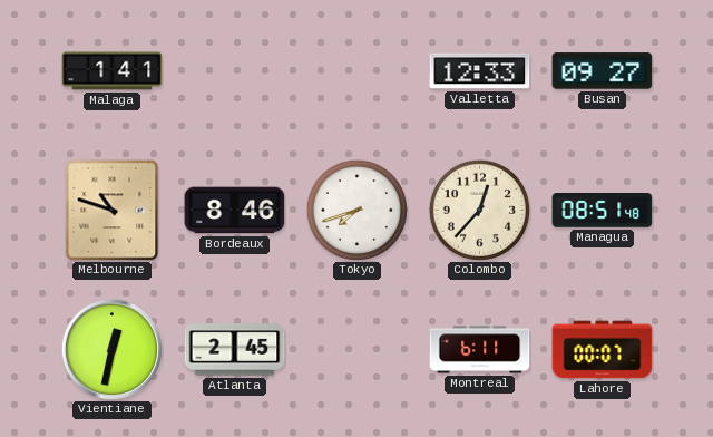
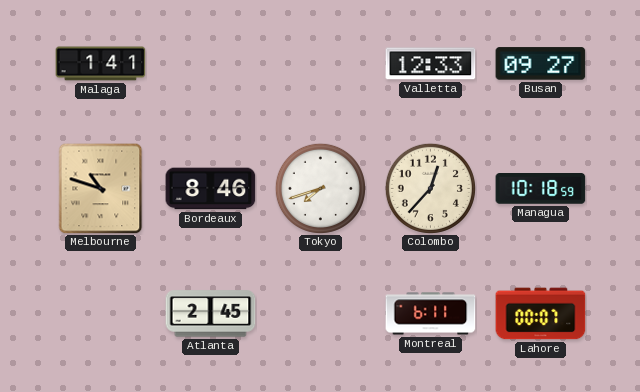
Managua: 08:51 -> 10:18
Vientiane: 12:32 -> none
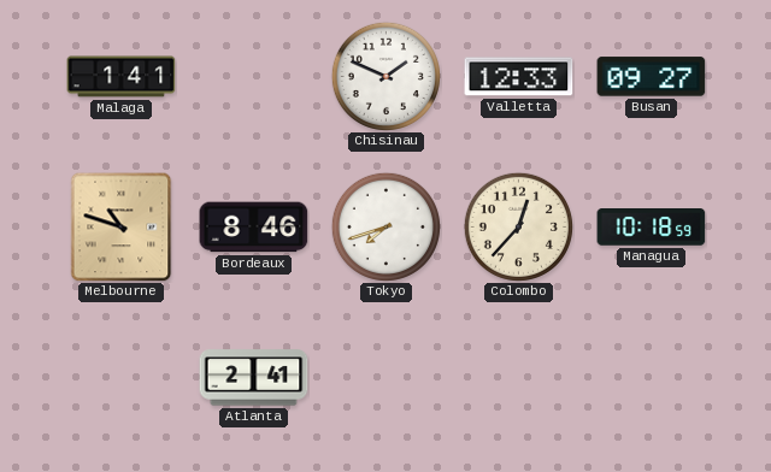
Chisinau: none -> 1:49
Atlanta: 2:45 -> 2:41
Montreal: 6:11 -> none
Lahore: 00:07 -> none
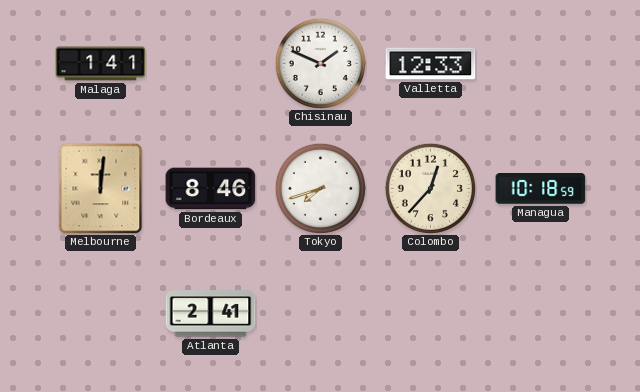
Busan: 09:27 -> none
Melbourne: 10:48 -> 12:01
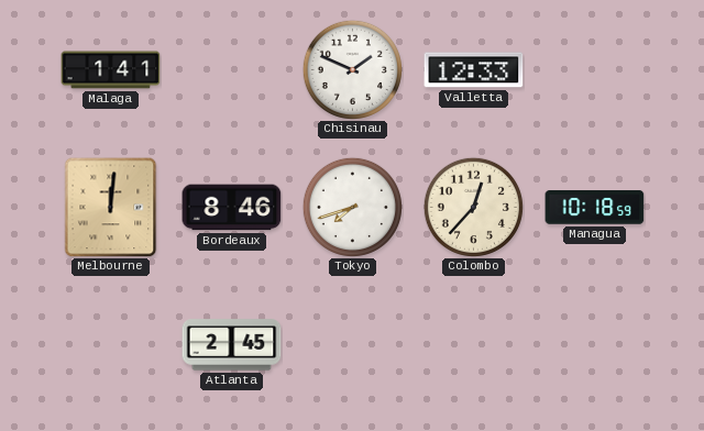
Atlanta: 2:41 -> 2:45
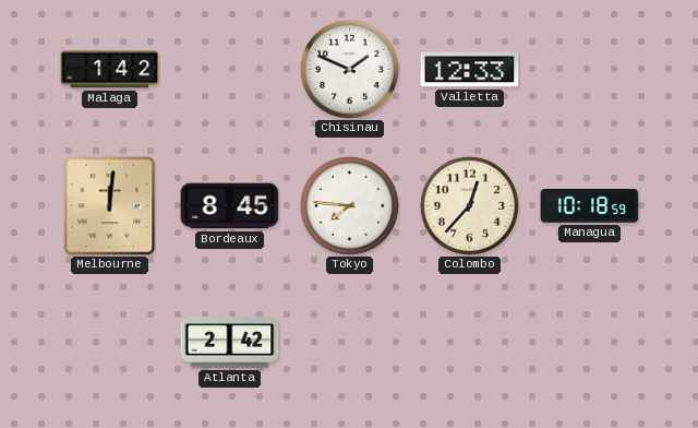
Malaga: 1:41 -> 1:42
Bordeaux: 8:46 -> 8:45
Tokyo: 7:42 -> 7:46
Atlanta: 2:45 -> 2:42
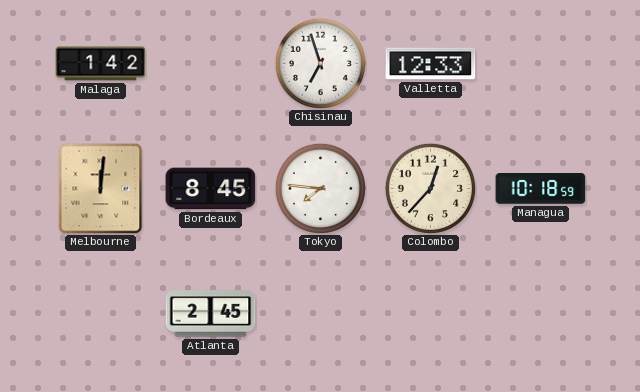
Chisinau: 1:49 -> 6:57
Atlanta: 2:42 -> 2:45
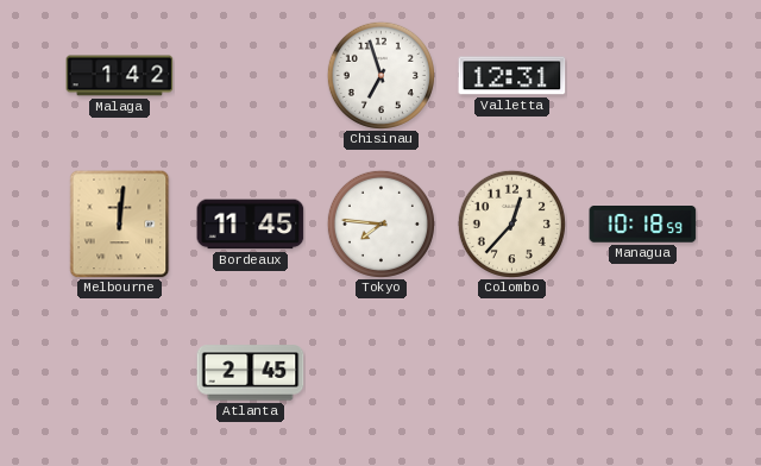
Valletta: 12:33 -> 12:31
Bordeaux: 8:45 -> 11:45
